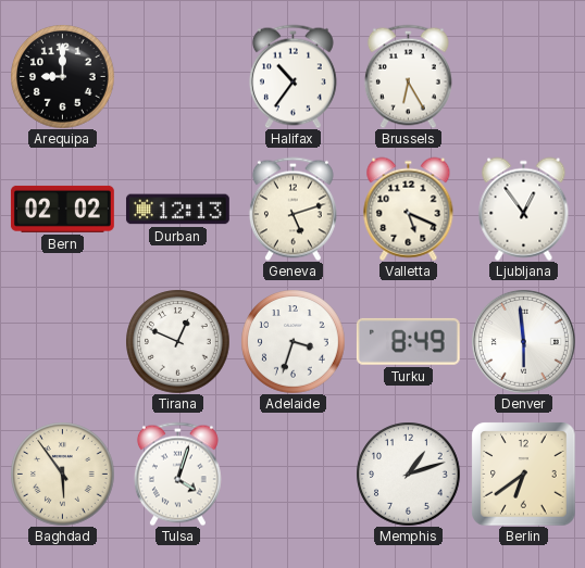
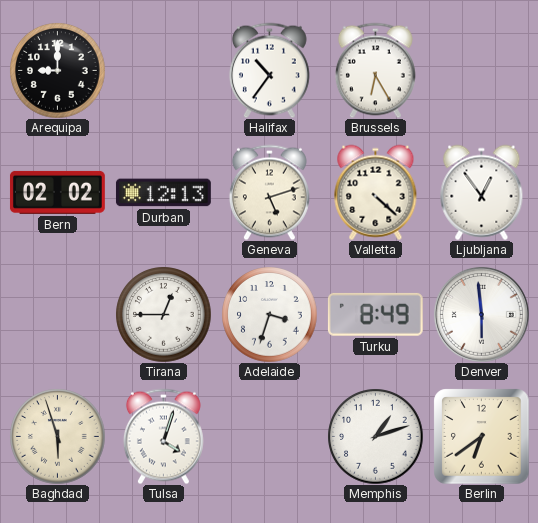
Valletta: 5:19 -> 4:22
Tirana: 12:49 -> 12:45
Baghdad: 5:54 -> 5:57
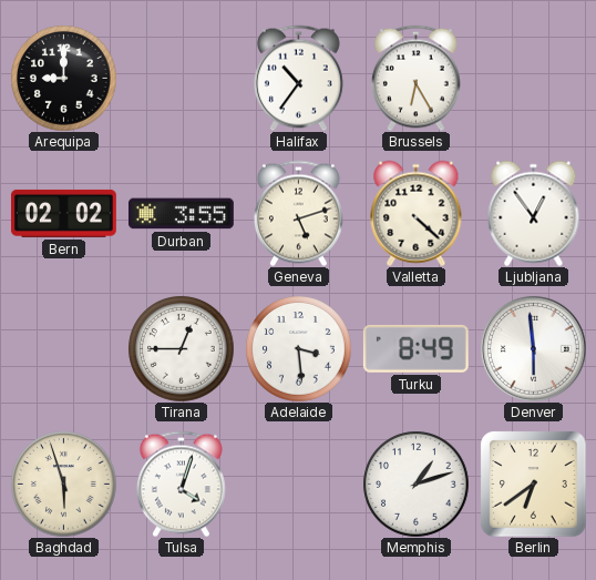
Durban: 12:13 -> 3:55
Adelaide: 3:33 -> 3:29
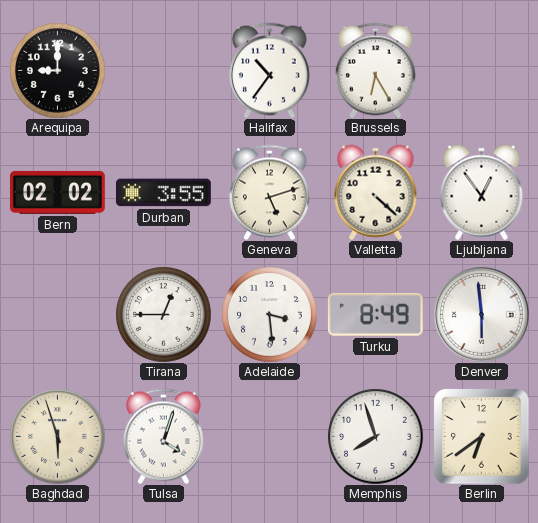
Memphis: 1:12 -> 7:57
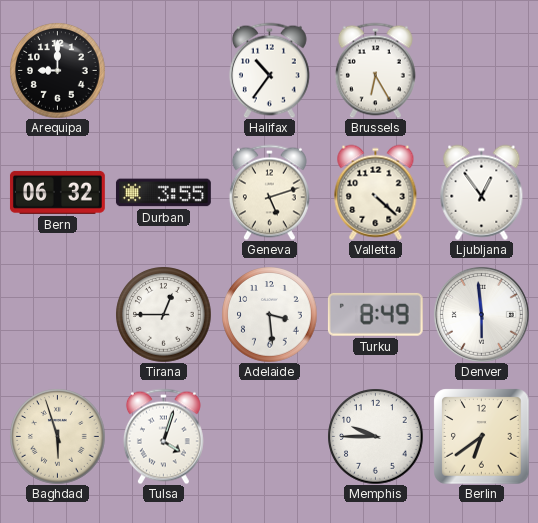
Bern: 02:02 -> 06:32
Memphis: 7:57 -> 9:45
